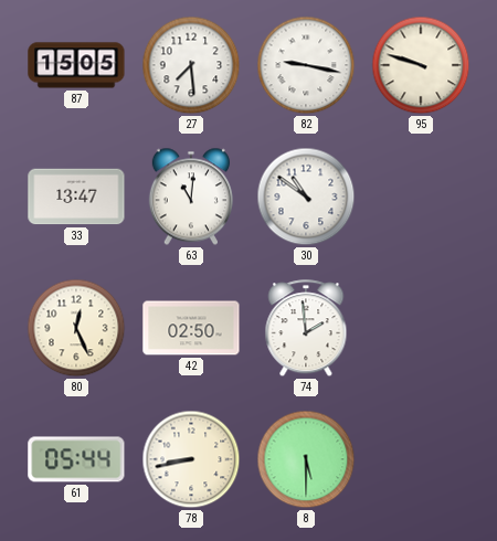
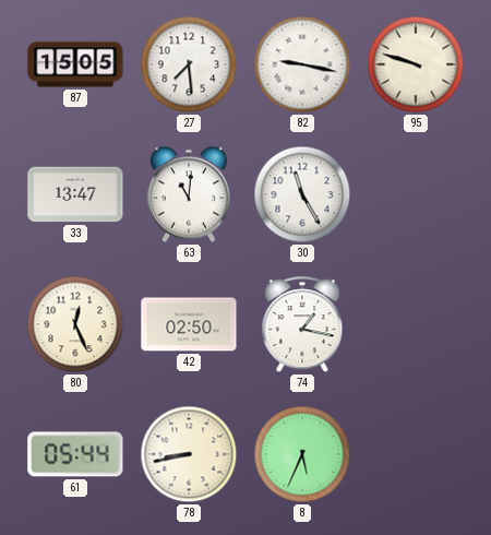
30: 10:51 -> 11:25
74: 1:59 -> 1:17
8: 5:30 -> 5:34
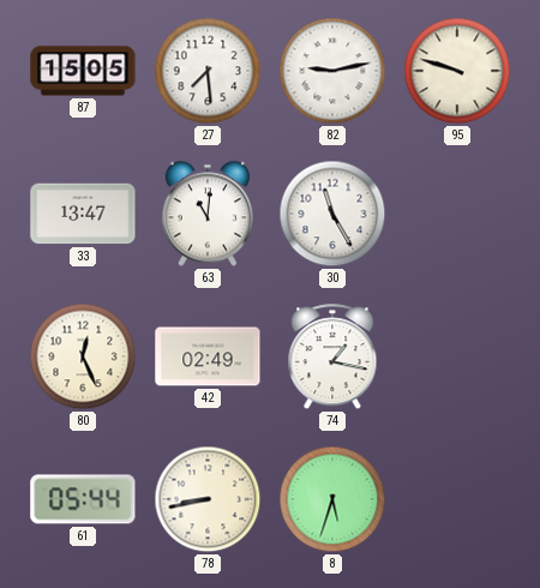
82: 9:17 -> 9:13
42: 02:50 -> 02:49
8: 5:34 -> 5:33
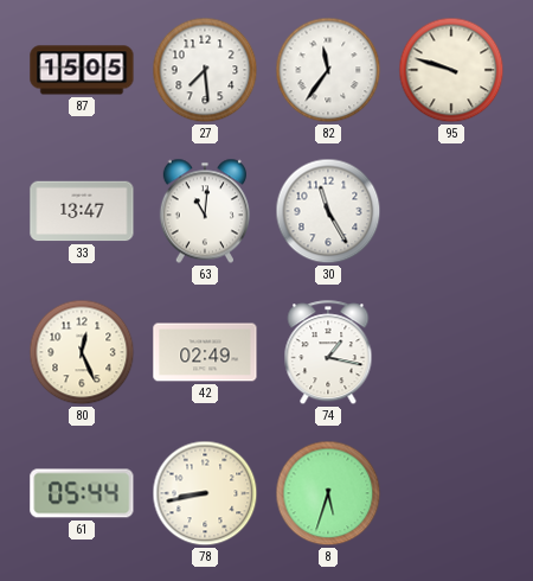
82: 9:13 -> 11:36
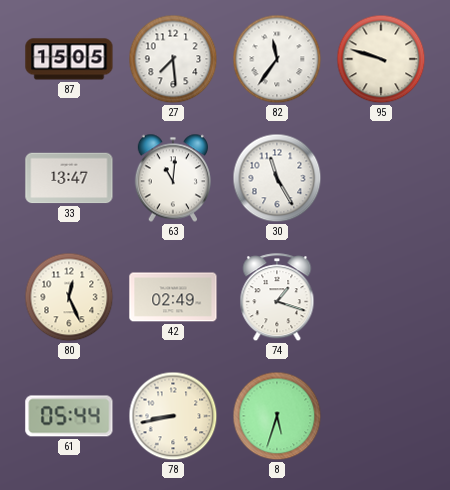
74: 1:17 -> 1:18
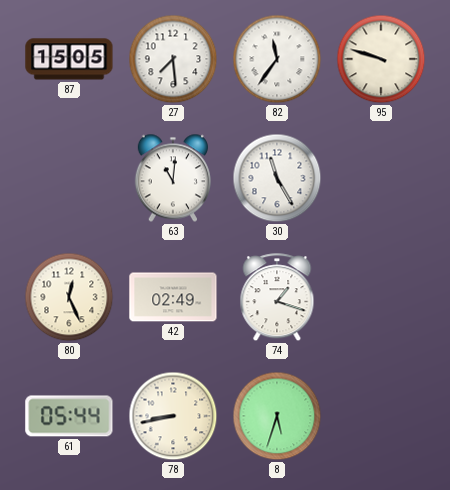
33: 13:47 -> none
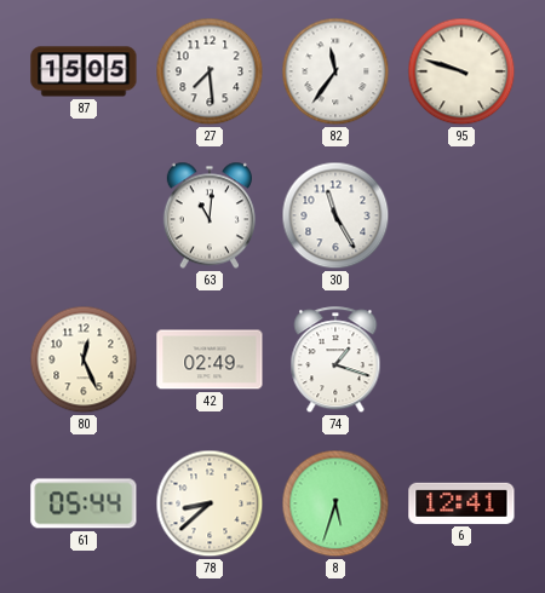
78: 8:43 -> 8:38
6: none -> 12:41
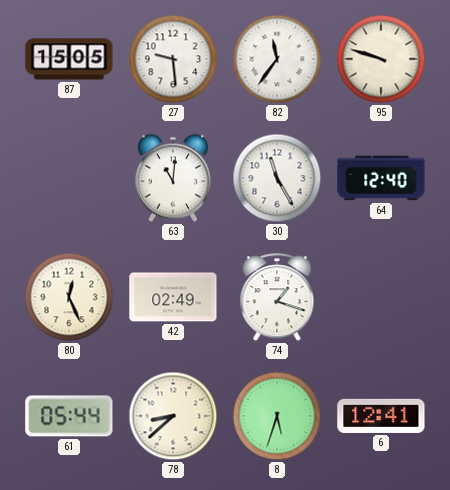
27: 7:29 -> 9:29
64: none -> 12:40
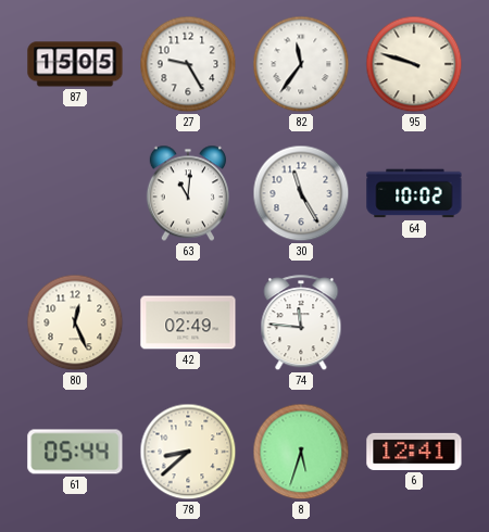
27: 9:29 -> 9:25
64: 12:40 -> 10:02
74: 1:18 -> 11:46
